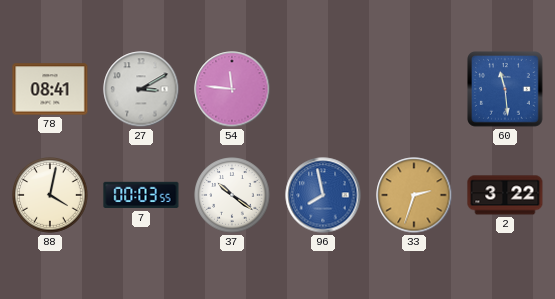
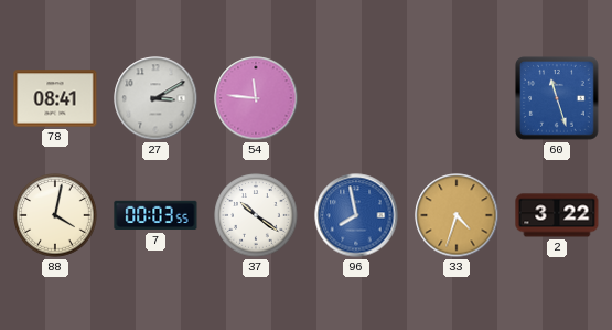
60: 11:29 -> 11:27
33: 2:33 -> 4:33
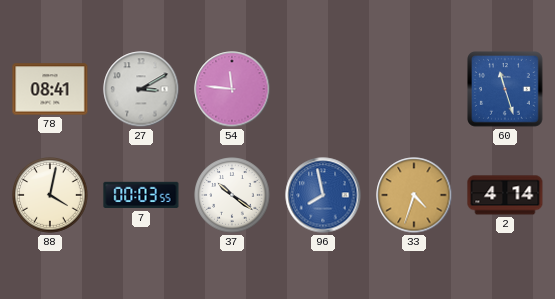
2: 3:22 -> 4:14
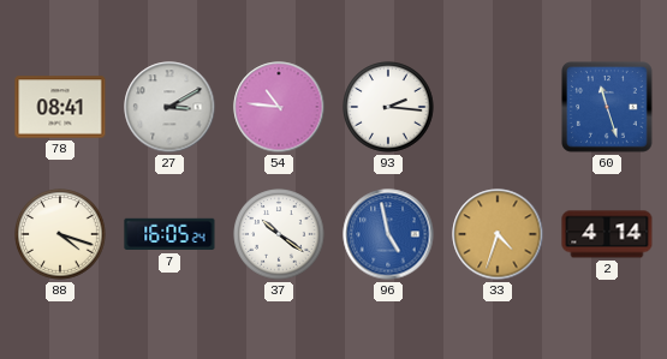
54: 11:46 -> 10:46
93: none -> 2:16
88: 4:02 -> 4:18
7: 00:03 -> 16:05
96: 7:58 -> 4:58
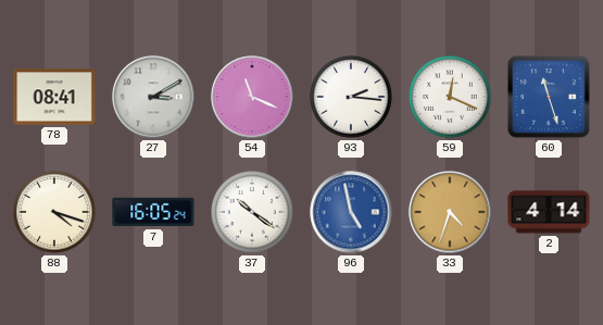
54: 10:46 -> 11:19
59: none -> 12:19
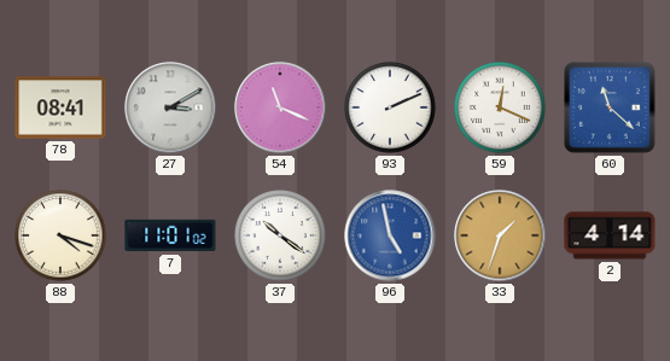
93: 2:16 -> 2:11
60: 11:27 -> 11:22
7: 16:05 -> 11:01
33: 4:33 -> 1:33
